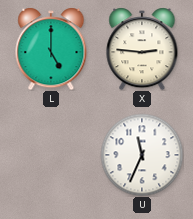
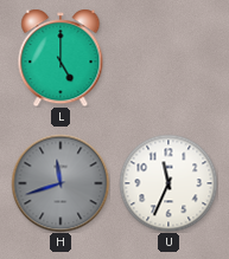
X: 2:46 -> none
H: none -> 11:42
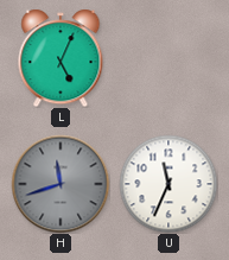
L: 5:00 -> 5:04
